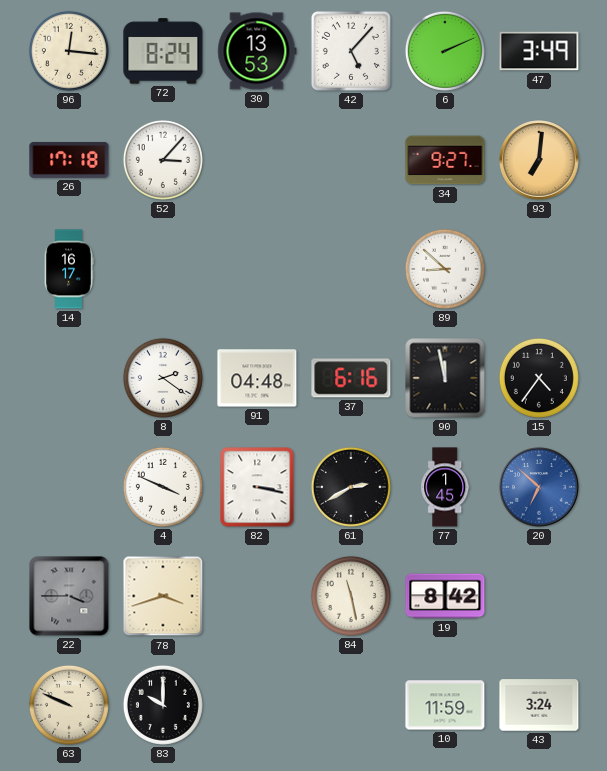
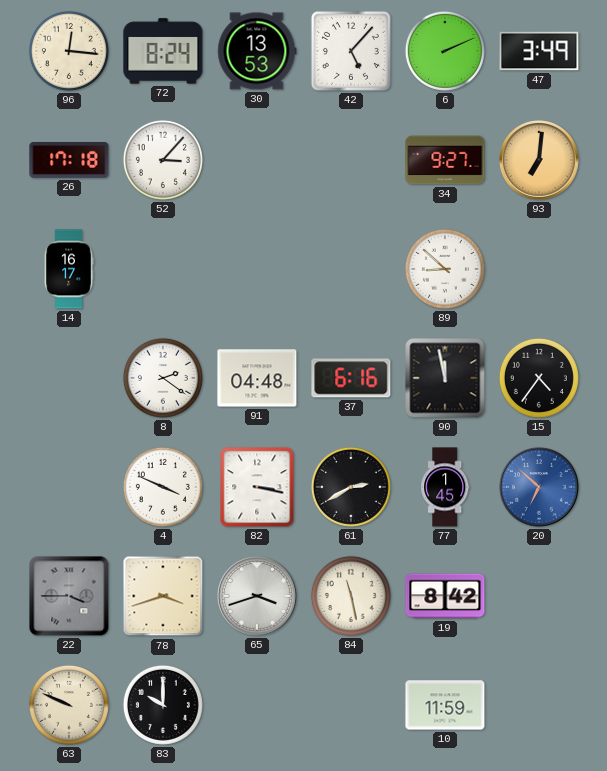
65: none -> 3:42
43: 3:24 -> none
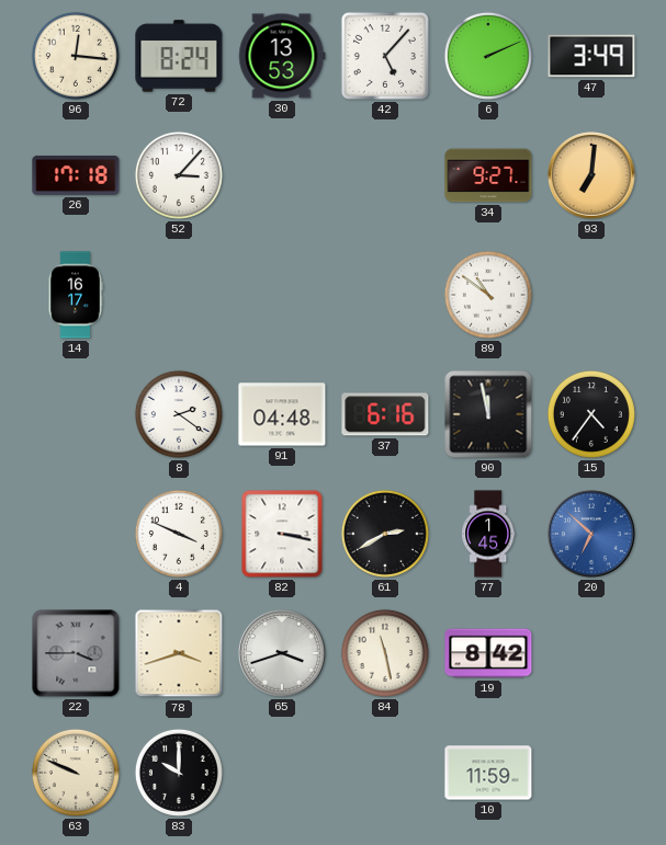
89: 8:52 -> 10:51
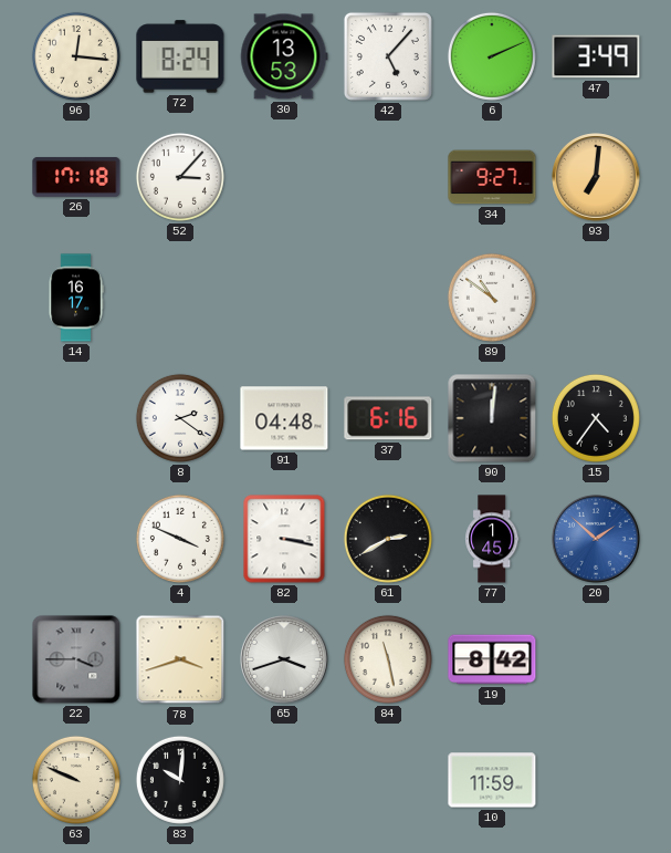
90: 11:58 -> 12:01
20: 6:52 -> 1:52
83: 10:00 -> 10:01
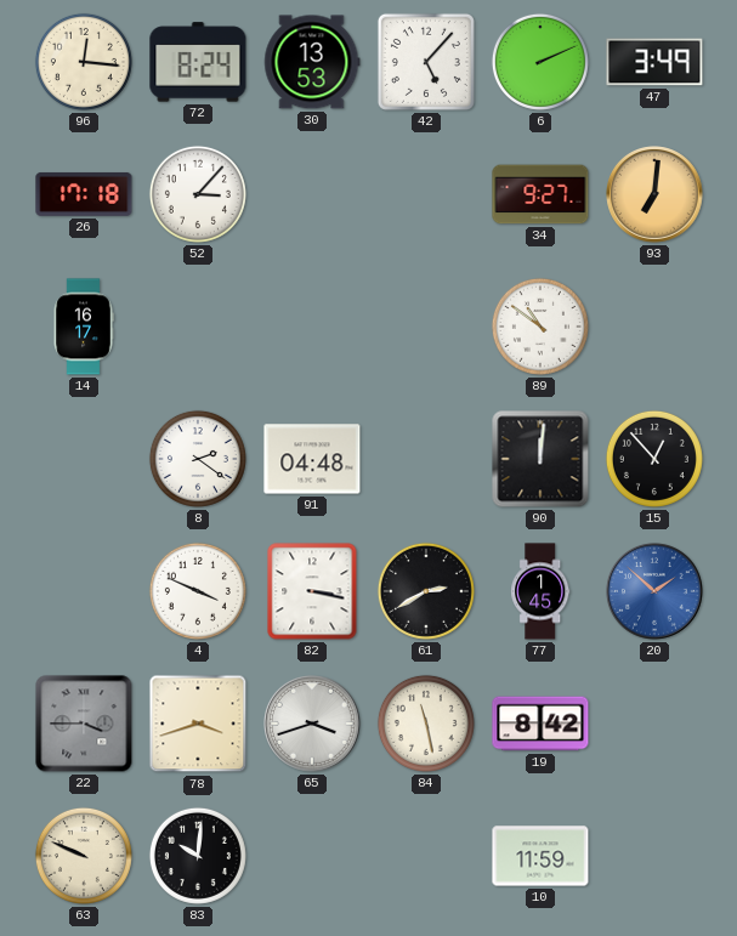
37: 6:16 -> none
15: 4:36 -> 12:53
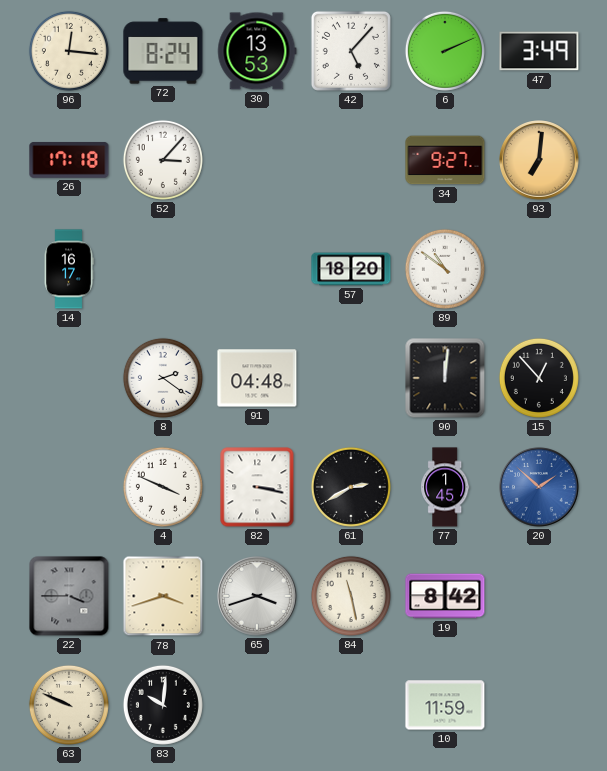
57: none -> 18:20
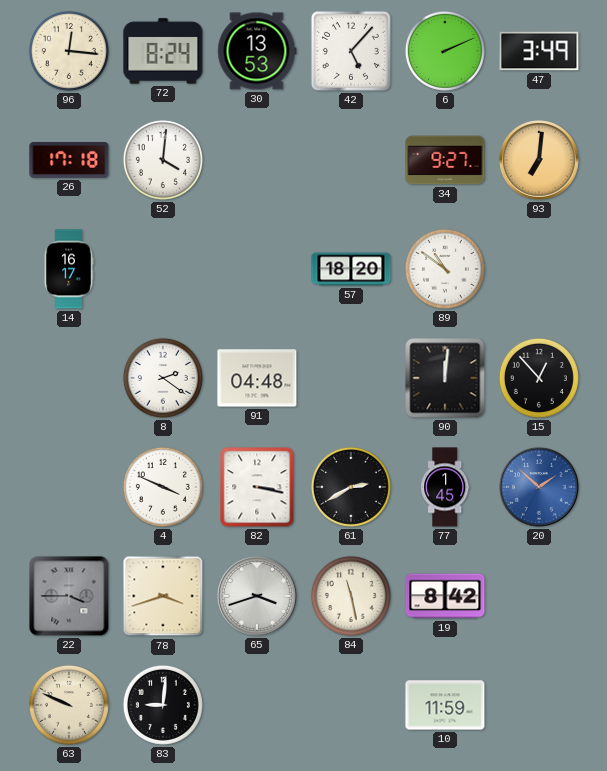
52: 3:07 -> 4:01
83: 10:01 -> 9:01
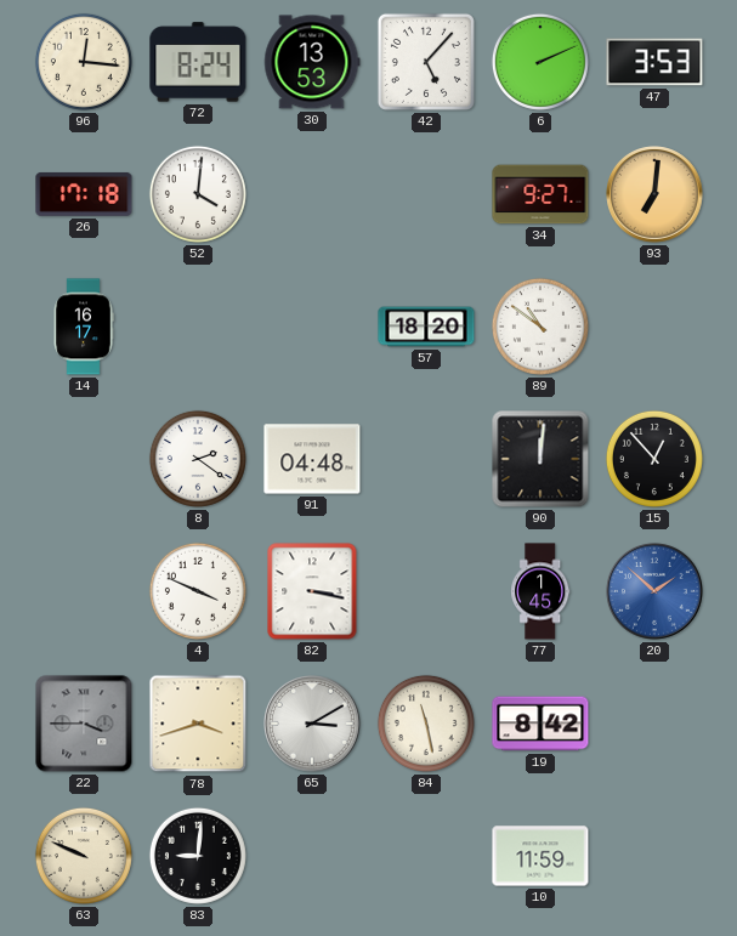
47: 3:49 -> 3:53
61: 2:40 -> none
65: 3:42 -> 3:10
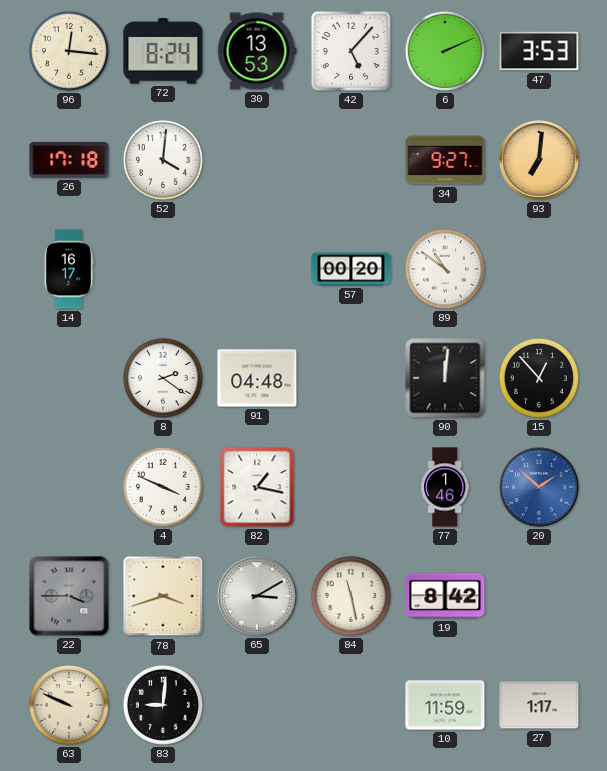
57: 18:20 -> 00:20
82: 3:17 -> 1:17
77: 1:45 -> 1:46
27: none -> 1:17
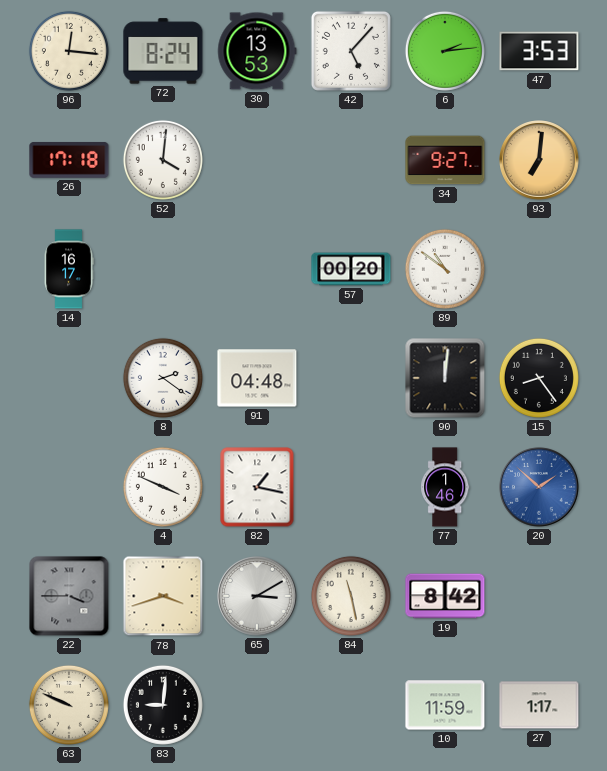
6: 2:11 -> 2:14
15: 12:53 -> 8:24
